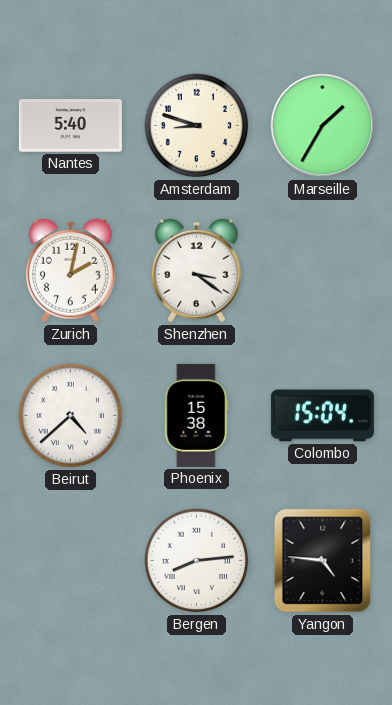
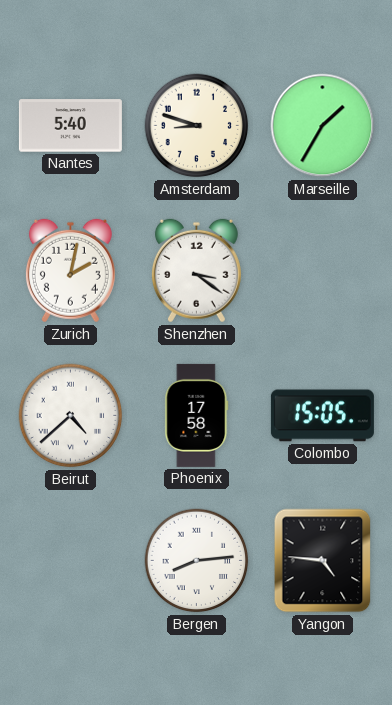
Phoenix: 15:38 -> 17:58
Colombo: 15:04 -> 15:05
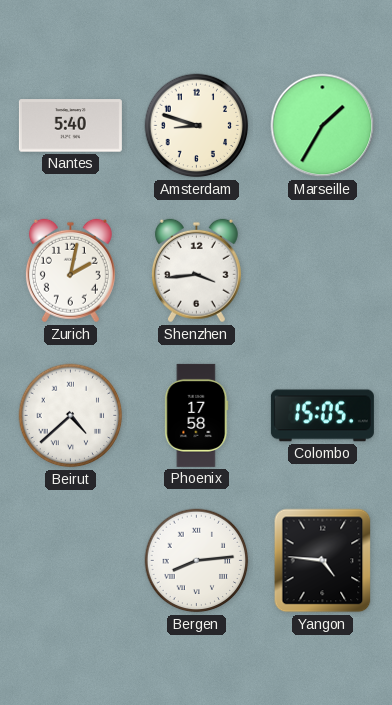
Shenzhen: 3:21 -> 3:44
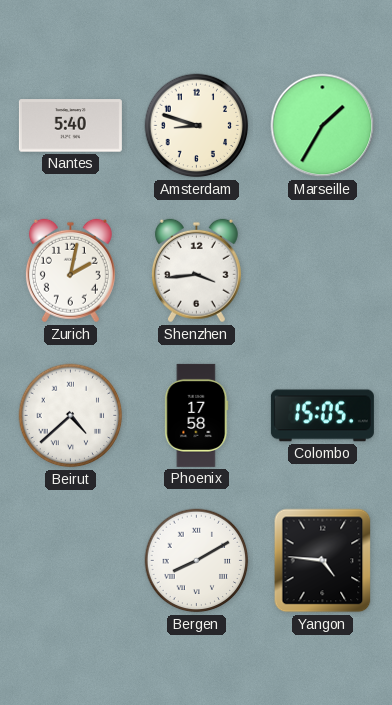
Bergen: 8:14 -> 8:10
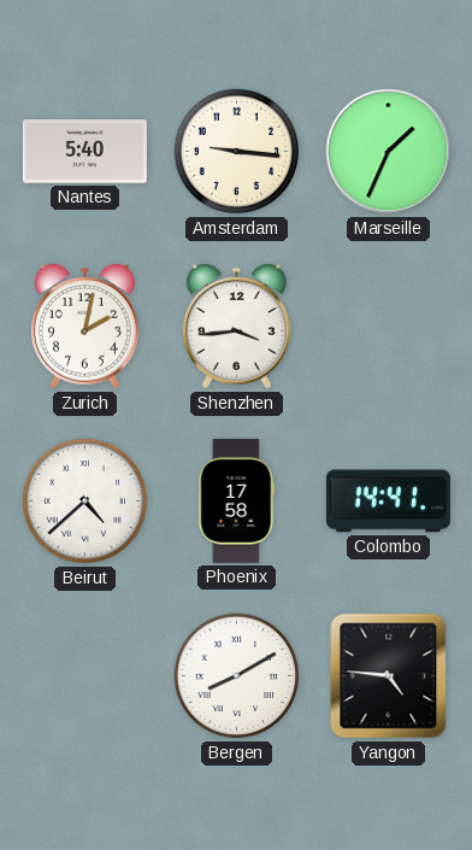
Amsterdam: 8:48 -> 9:16
Marseille: 1:35 -> 1:34
Colombo: 15:05 -> 14:41
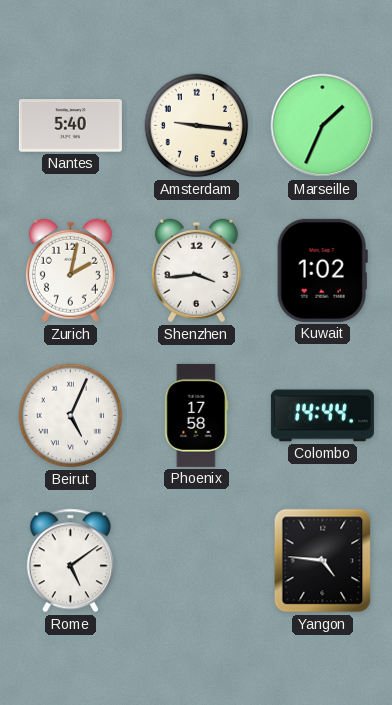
Kuwait: none -> 1:02
Beirut: 4:38 -> 5:04
Colombo: 14:41 -> 14:44
Rome: none -> 5:09
Bergen: 8:10 -> none
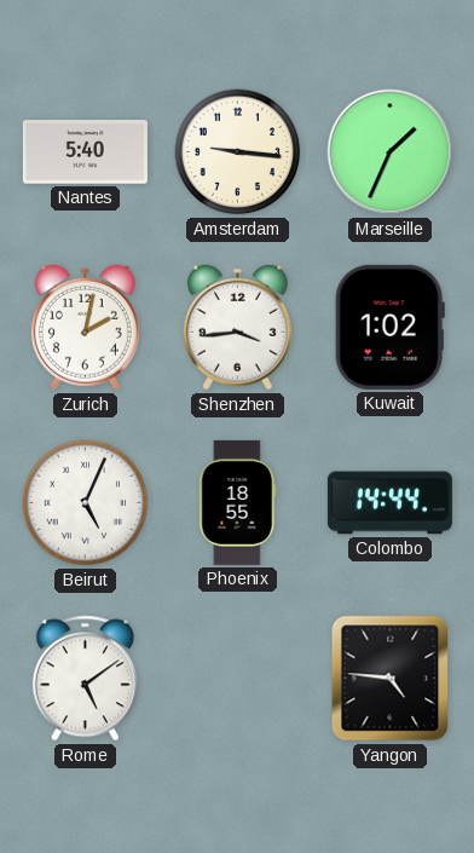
Phoenix: 17:58 -> 18:55
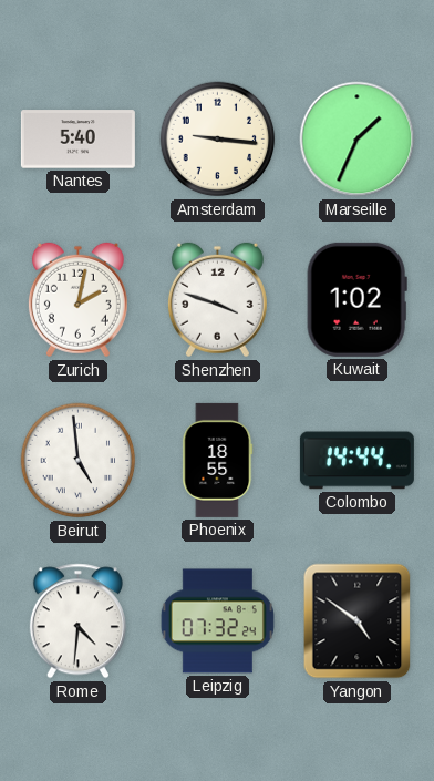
Shenzhen: 3:44 -> 3:48
Beirut: 5:04 -> 4:59
Rome: 5:09 -> 4:31
Leipzig: none -> 07:32
Yangon: 4:46 -> 4:51
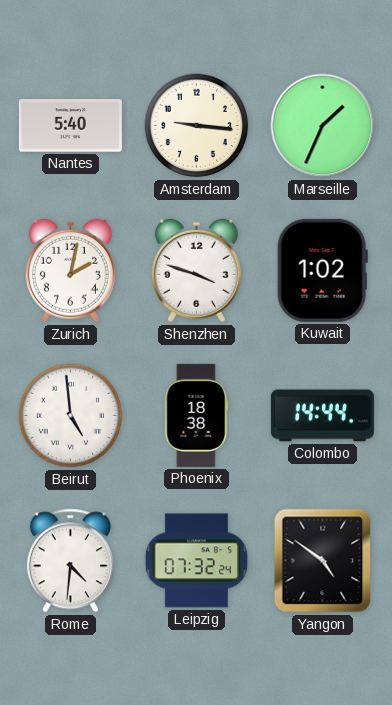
Phoenix: 18:55 -> 18:38
